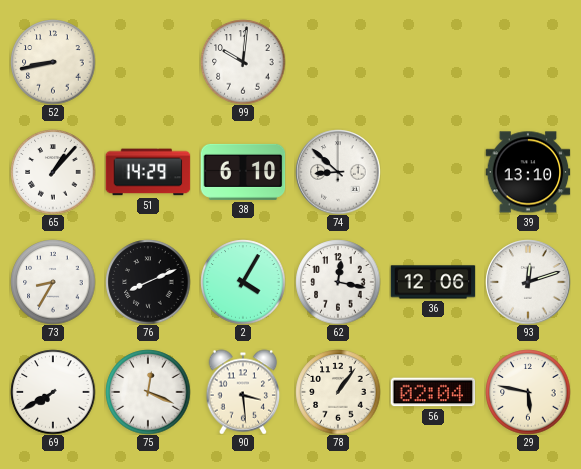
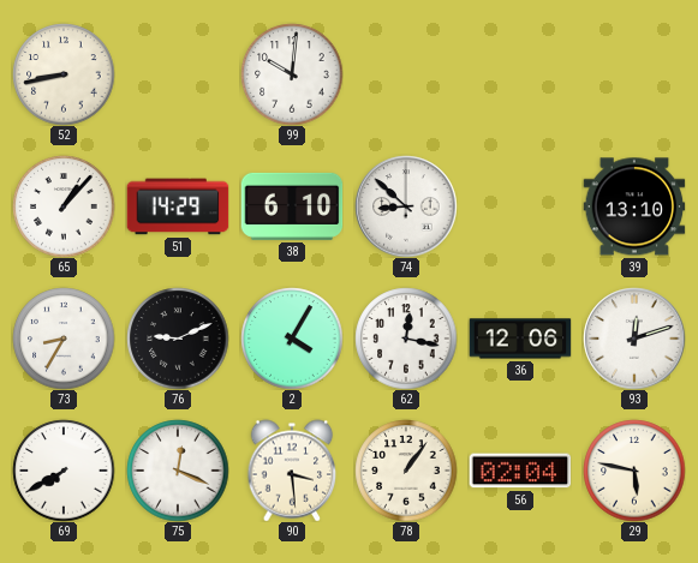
76: 8:11 -> 9:11
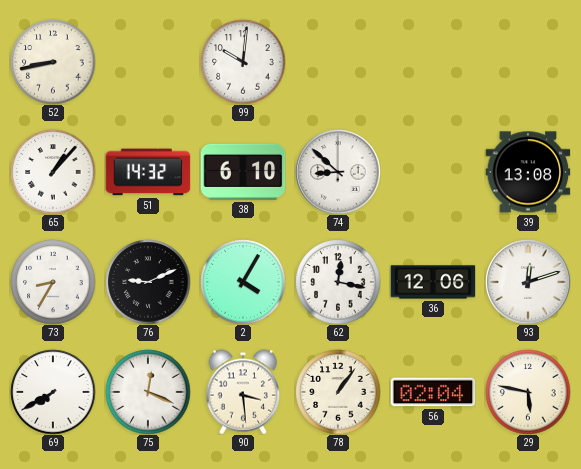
51: 14:29 -> 14:32
39: 13:10 -> 13:08
